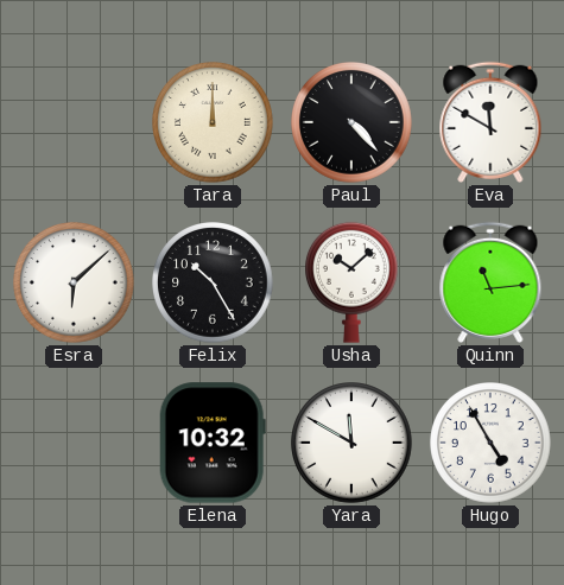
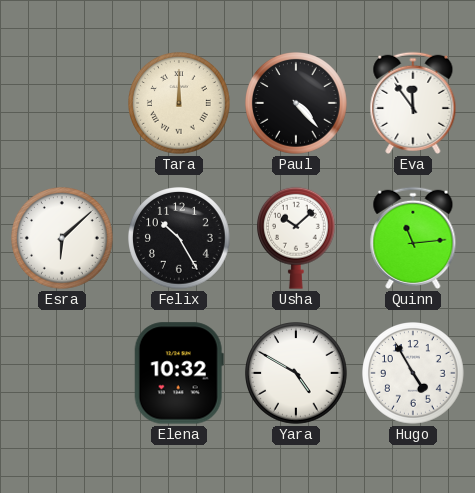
Eva: 11:50 -> 11:54
Yara: 11:50 -> 4:50
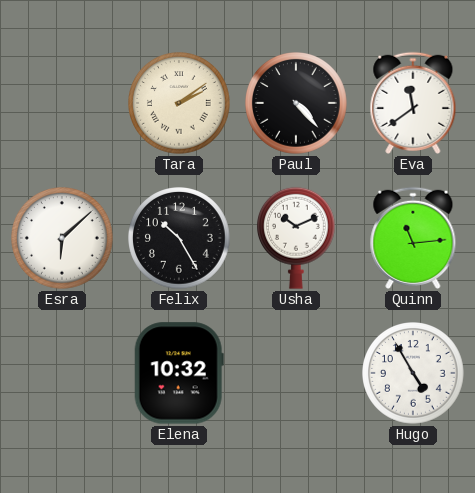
Tara: 12:00 -> 2:09
Eva: 11:54 -> 11:39
Usha: 10:08 -> 10:11
Yara: 4:50 -> none
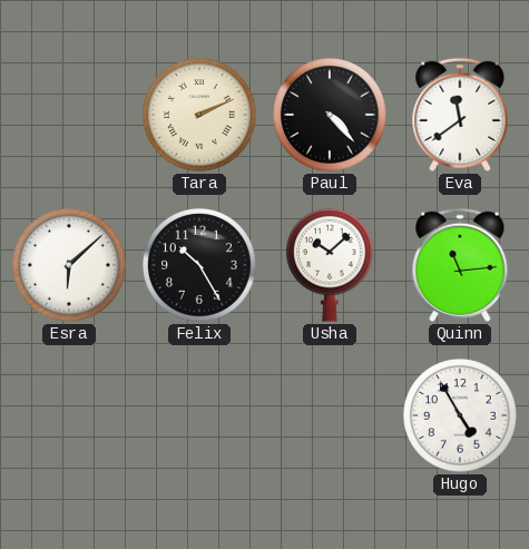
Tara: 2:09 -> 2:11
Usha: 10:11 -> 10:08
Elena: 10:32 -> none
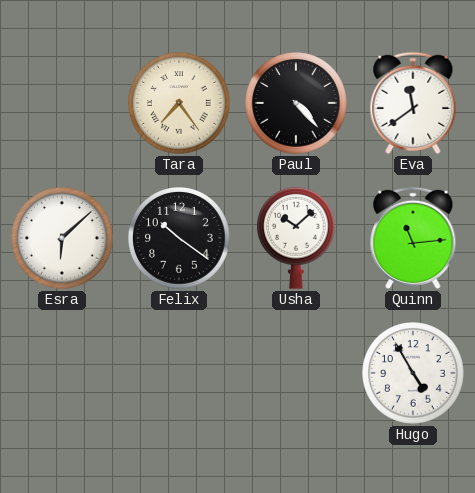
Tara: 2:11 -> 7:24
Felix: 10:25 -> 10:21
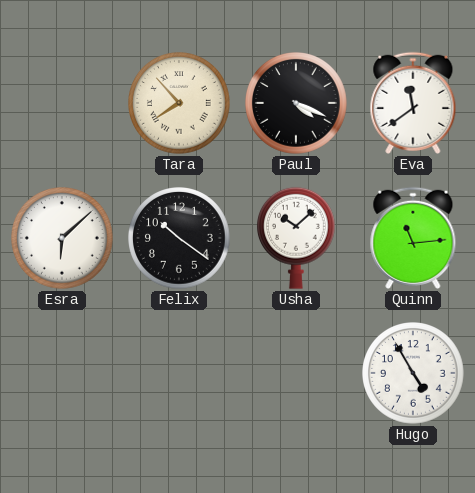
Tara: 7:24 -> 7:53
Paul: 4:23 -> 4:19
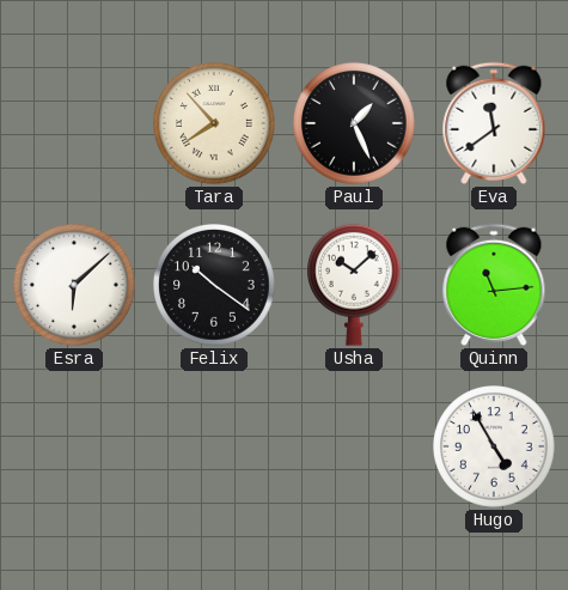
Paul: 4:19 -> 1:26
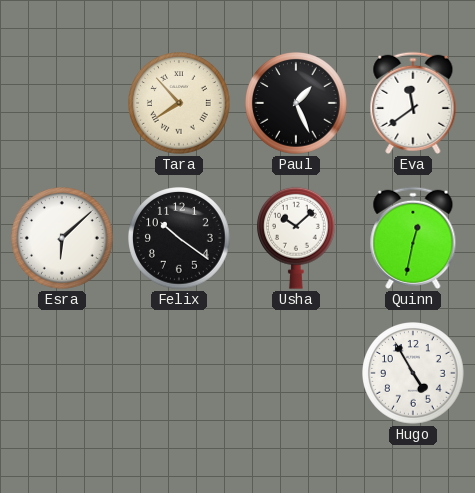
Quinn: 11:14 -> 12:32
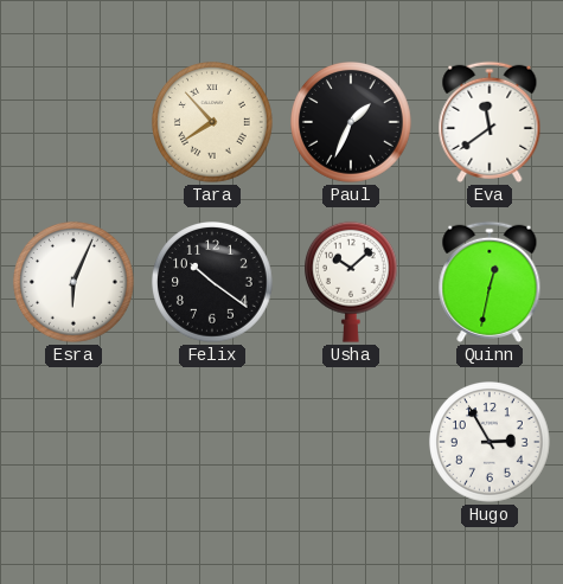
Paul: 1:26 -> 1:34
Esra: 6:08 -> 6:04
Hugo: 4:55 -> 2:55
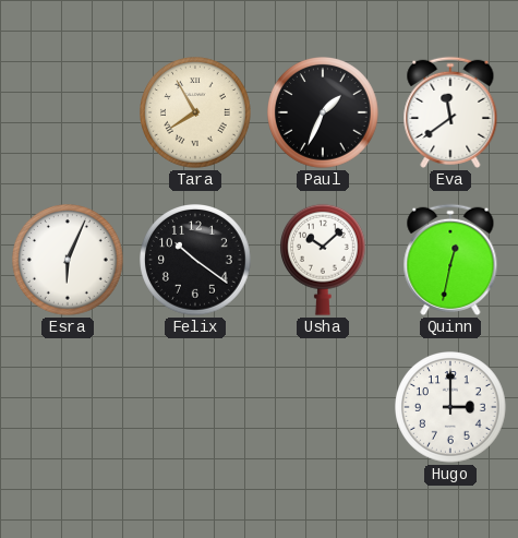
Tara: 7:53 -> 7:55
Hugo: 2:55 -> 3:00
